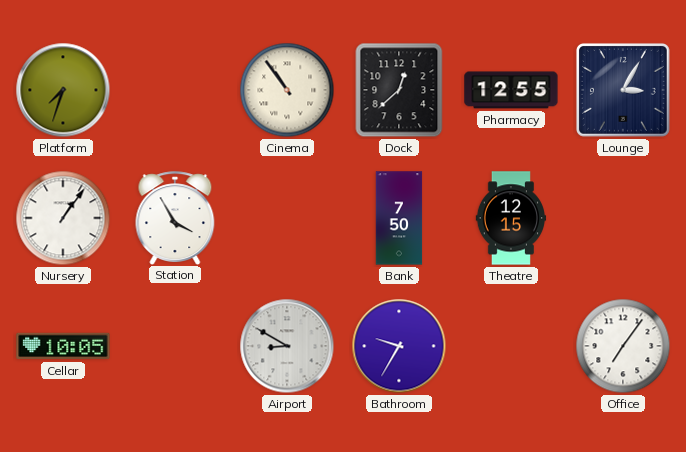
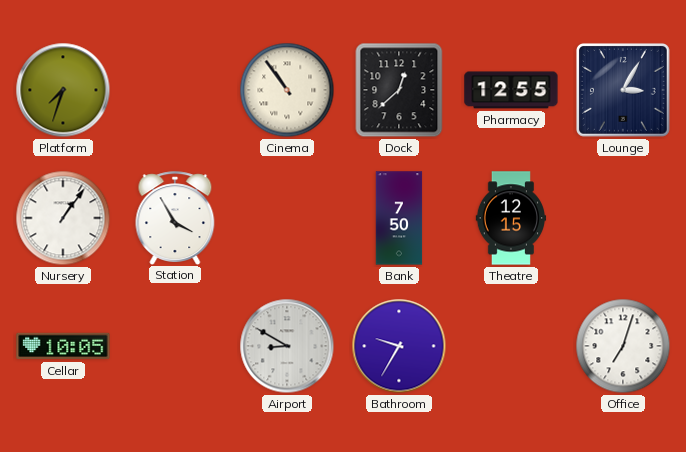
Office: 7:06 -> 7:03
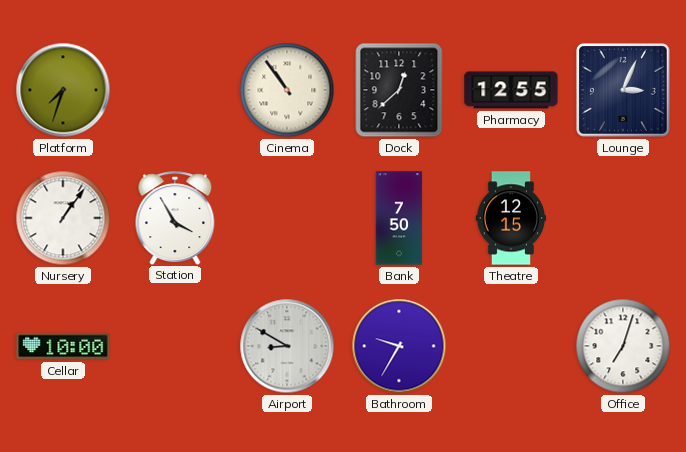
Lounge: 3:05 -> 3:04
Cellar: 10:05 -> 10:00
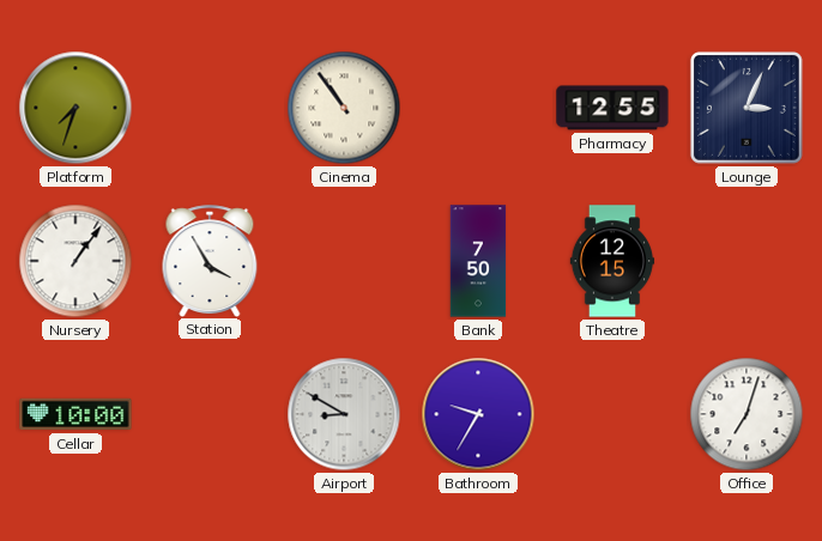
Dock: 12:38 -> none
